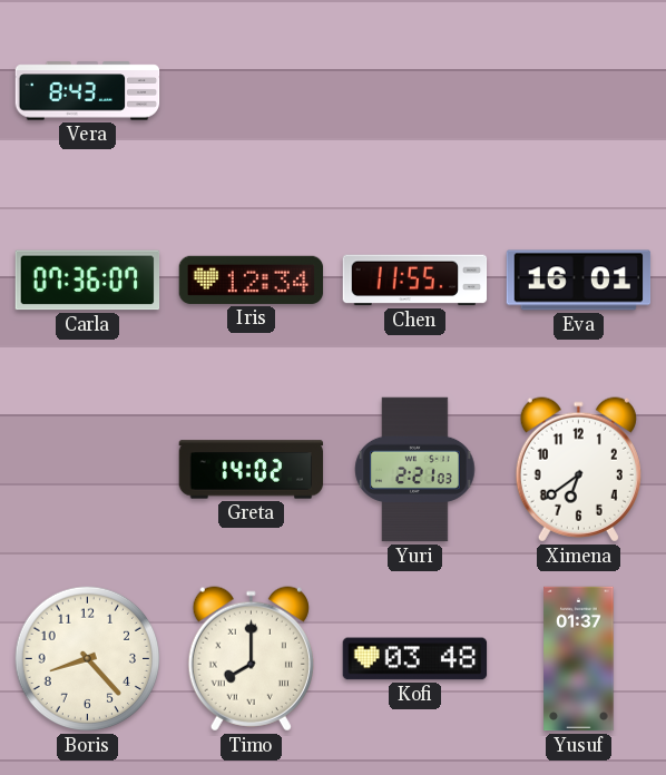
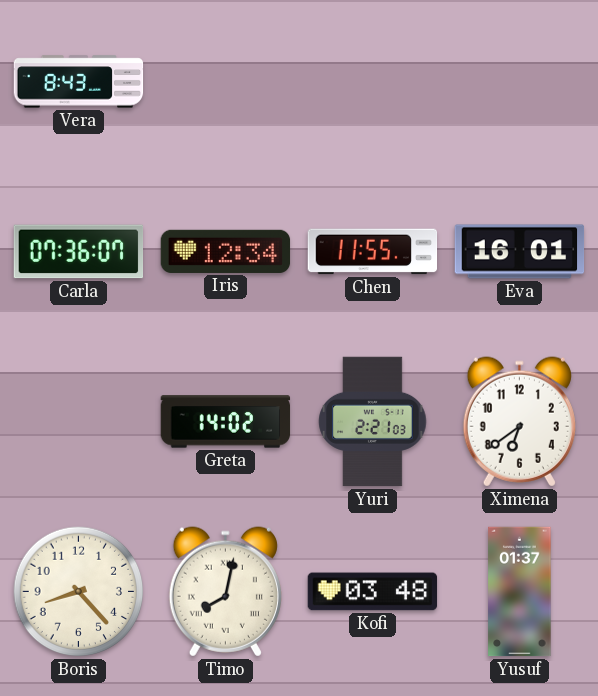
Timo: 8:00 -> 8:02
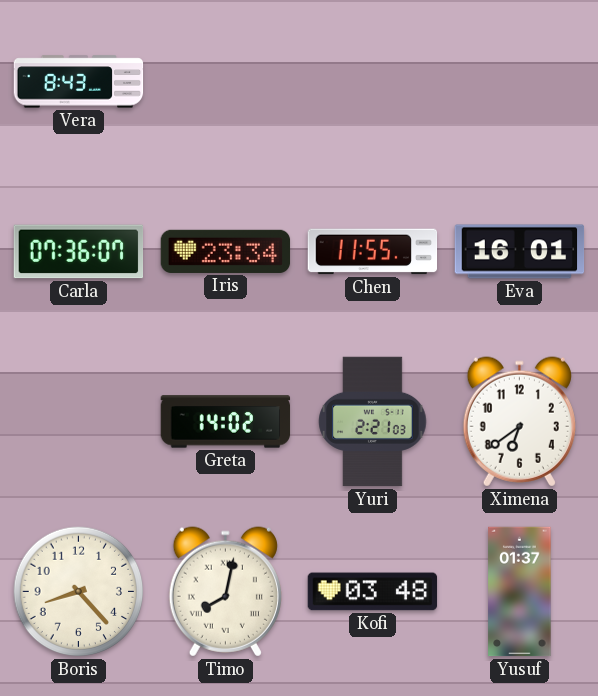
Iris: 12:34 -> 23:34
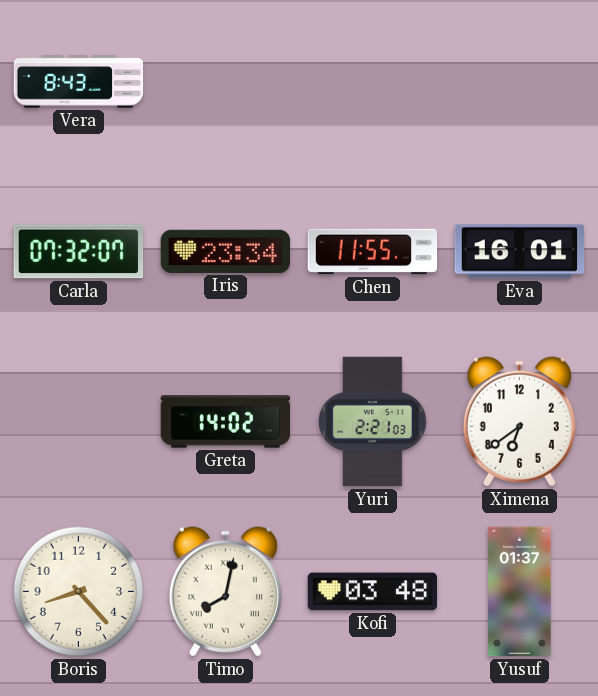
Carla: 07:36 -> 07:32
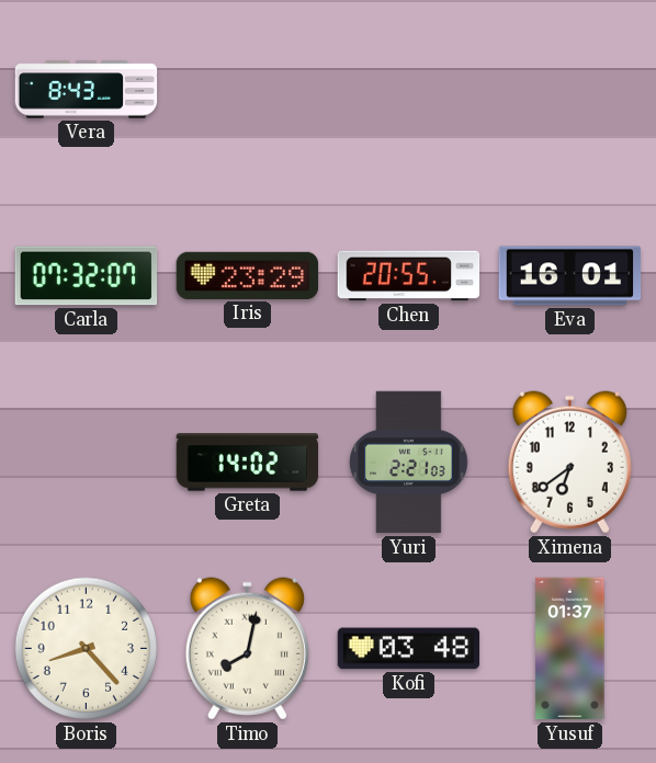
Iris: 23:34 -> 23:29
Chen: 11:55 -> 20:55
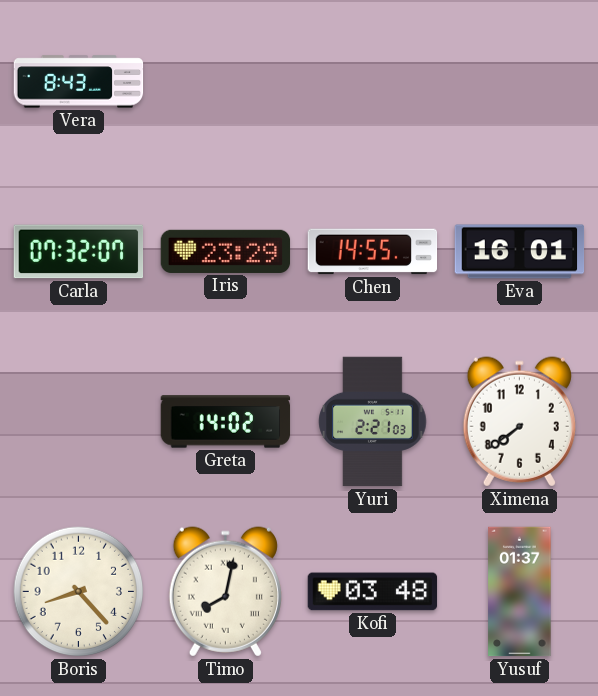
Chen: 20:55 -> 14:55
Ximena: 6:39 -> 7:39
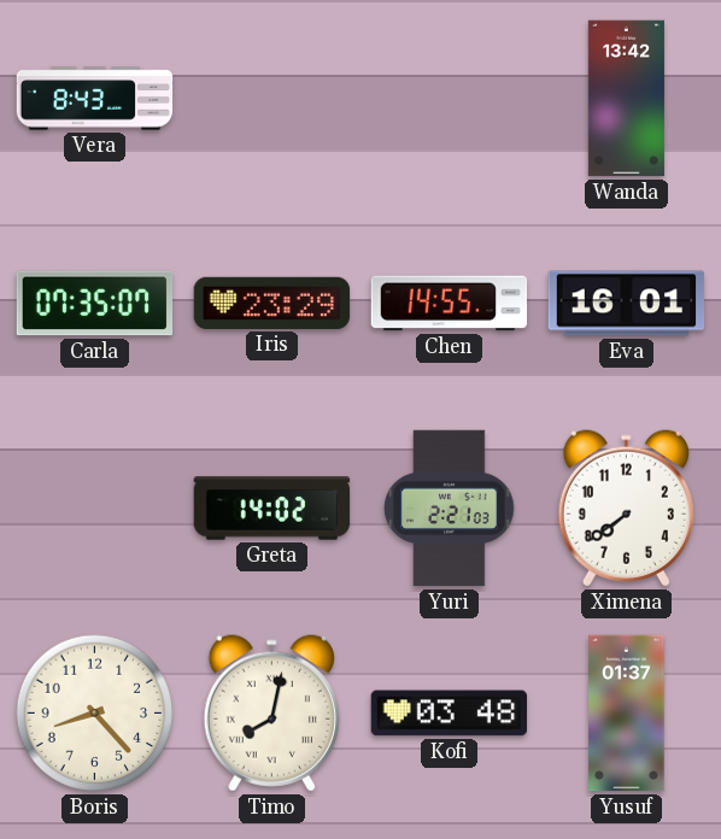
Wanda: none -> 13:42
Carla: 07:32 -> 07:35
